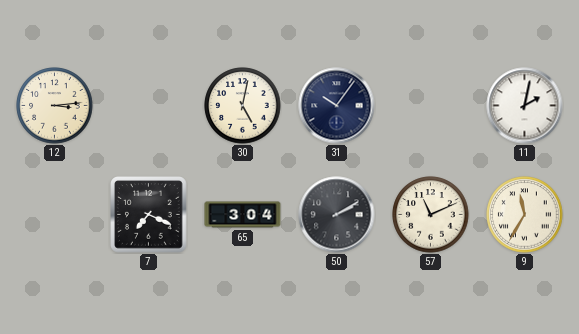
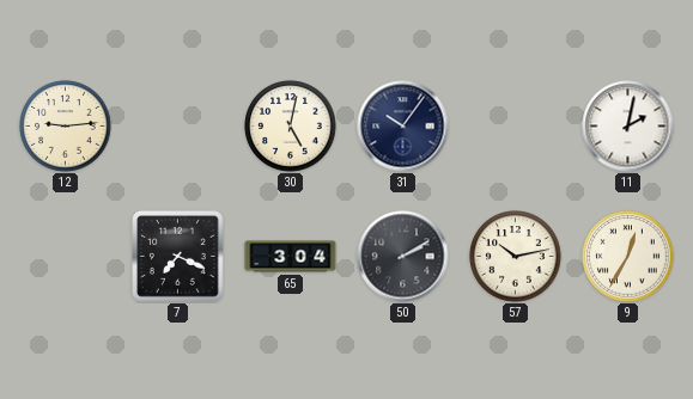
12: 3:14 -> 9:14
57: 11:11 -> 10:13
9: 11:35 -> 12:35
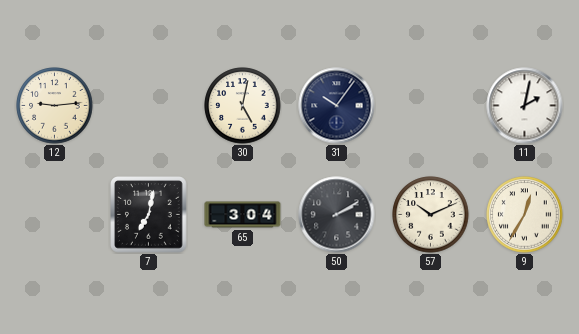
7: 7:19 -> 7:02
57: 10:13 -> 10:11
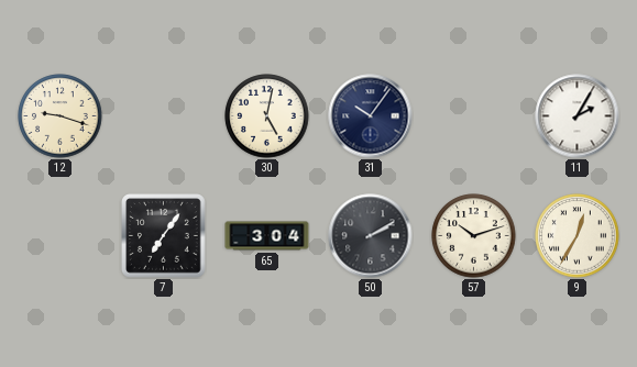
12: 9:14 -> 9:18
11: 2:02 -> 2:05
7: 7:02 -> 7:06
57: 10:11 -> 10:12
